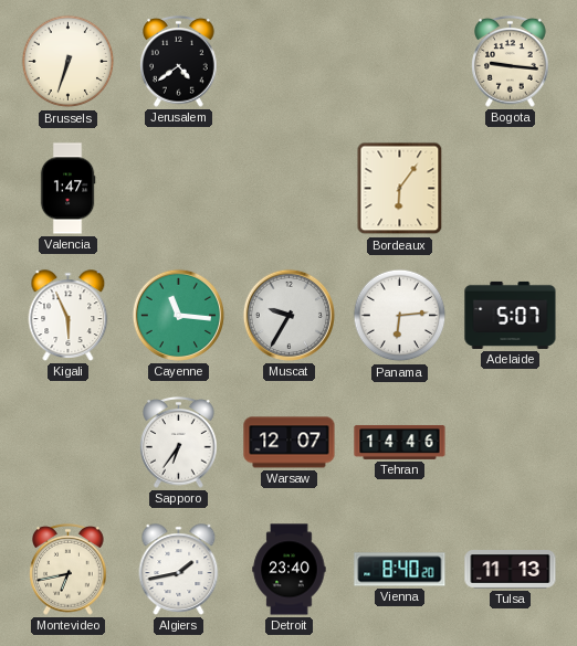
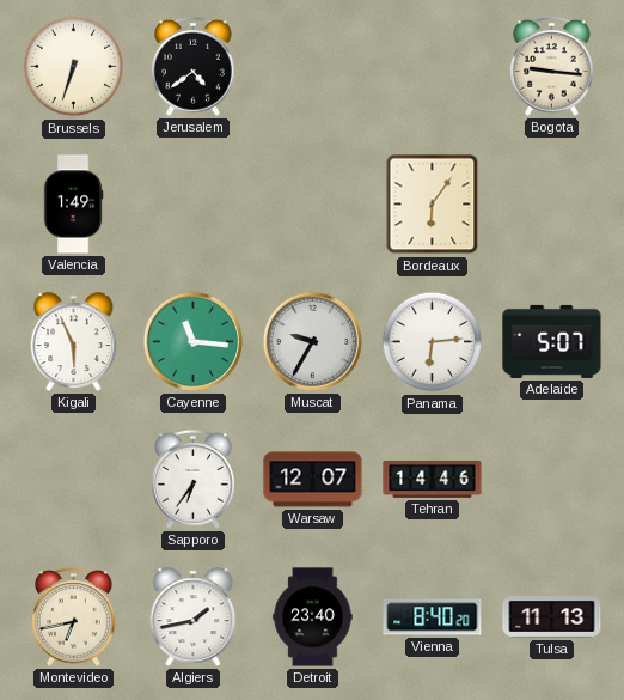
Valencia: 1:47 -> 1:49
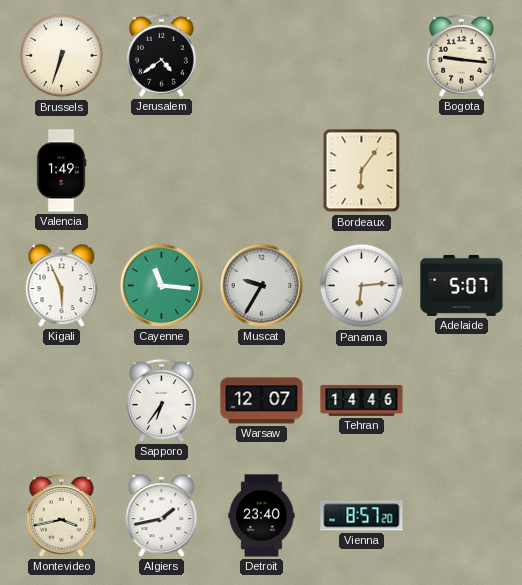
Montevideo: 6:43 -> 3:43
Vienna: 8:40 -> 8:57
Tulsa: 11:13 -> none
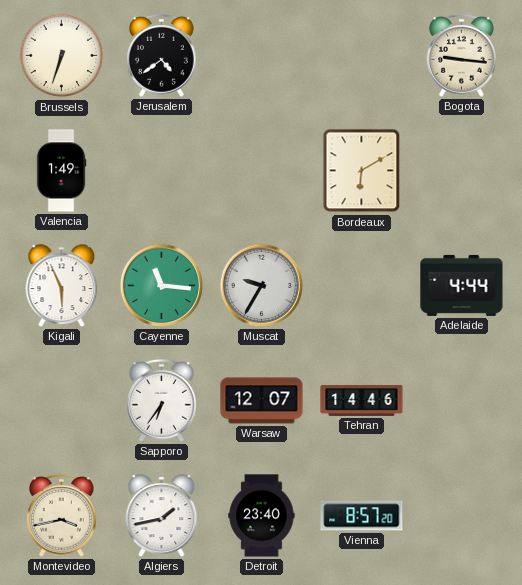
Bordeaux: 6:06 -> 6:10
Panama: 6:14 -> none
Adelaide: 5:07 -> 4:44
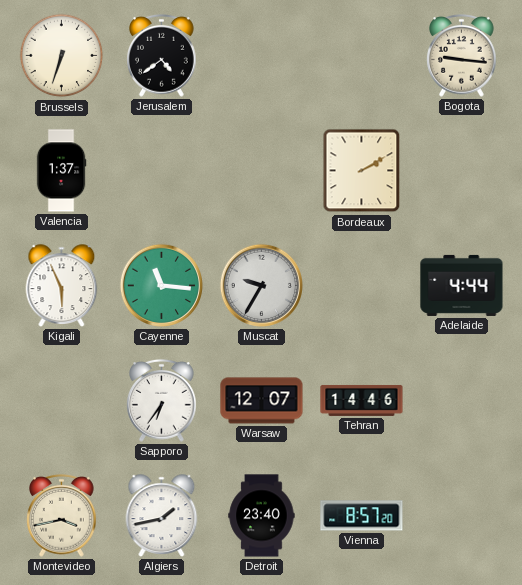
Valencia: 1:49 -> 1:37
Bordeaux: 6:10 -> 2:10
